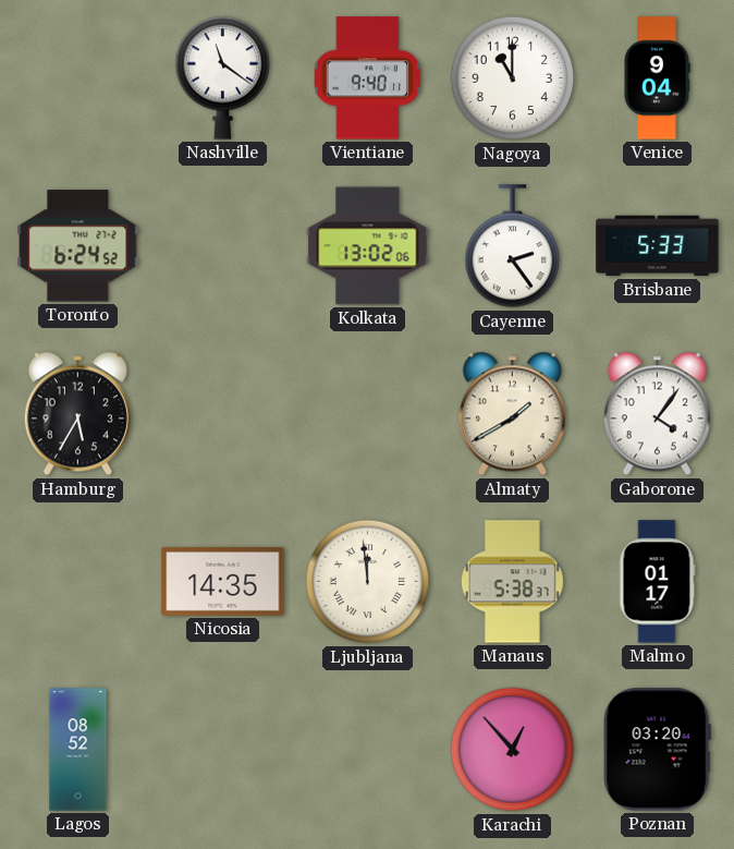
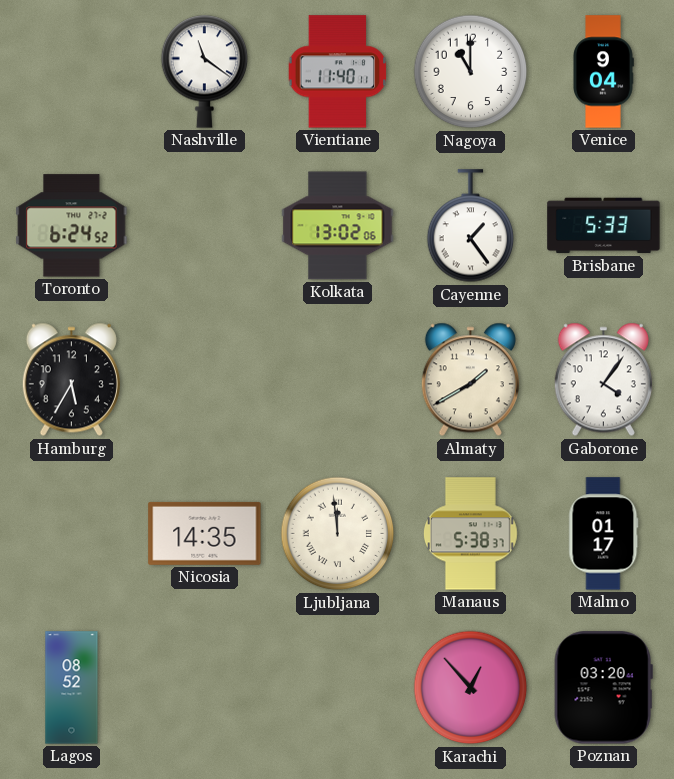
Vientiane: 9:40 -> 11:40
Cayenne: 2:24 -> 1:24
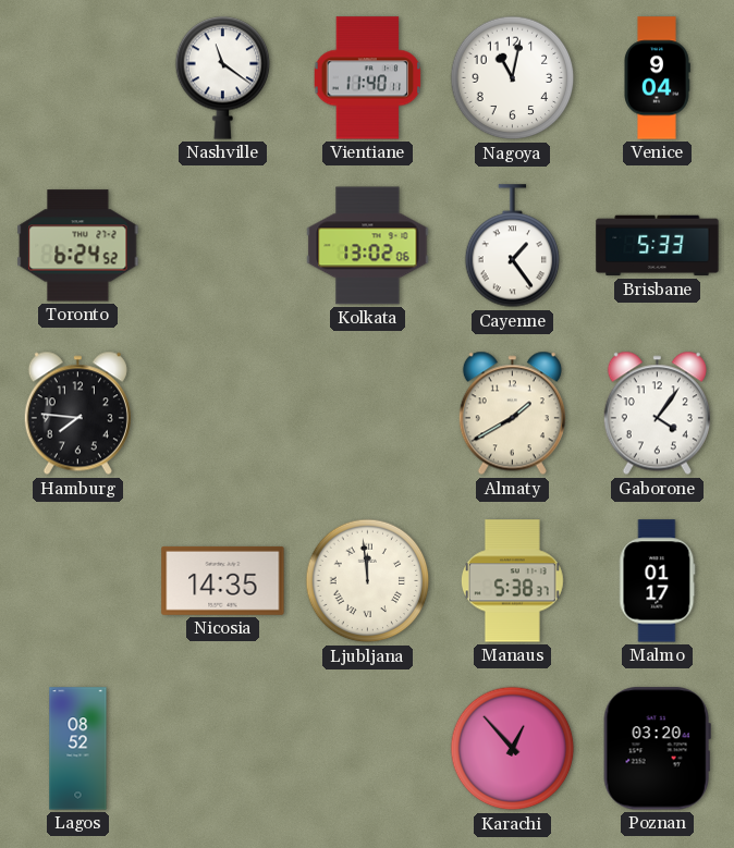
Nagoya: 11:00 -> 11:02
Hamburg: 5:35 -> 7:46
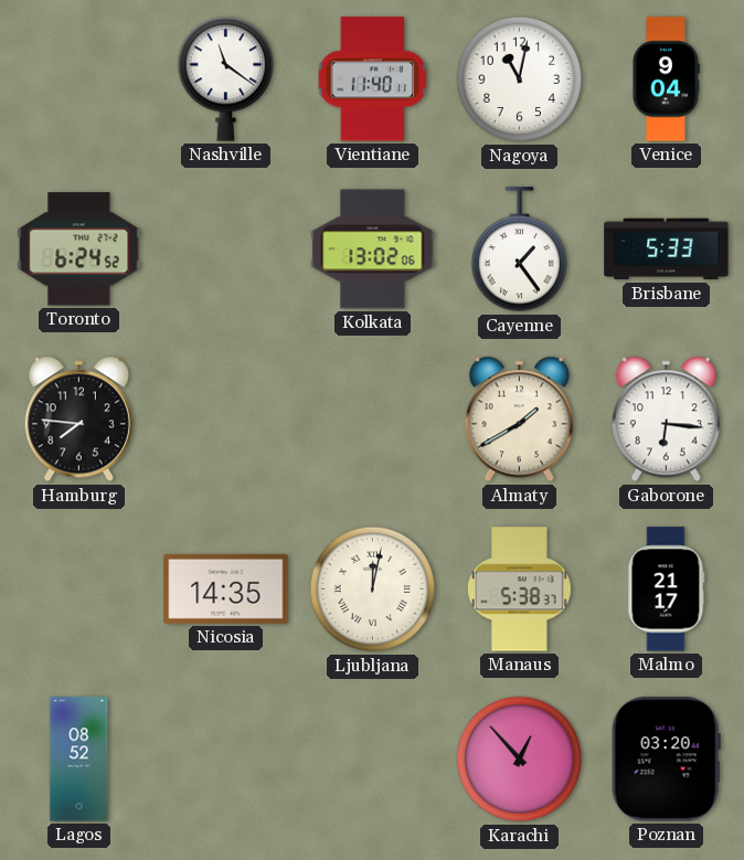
Gaborone: 4:06 -> 6:16
Ljubljana: 11:59 -> 12:02
Malmo: 01:17 -> 21:17
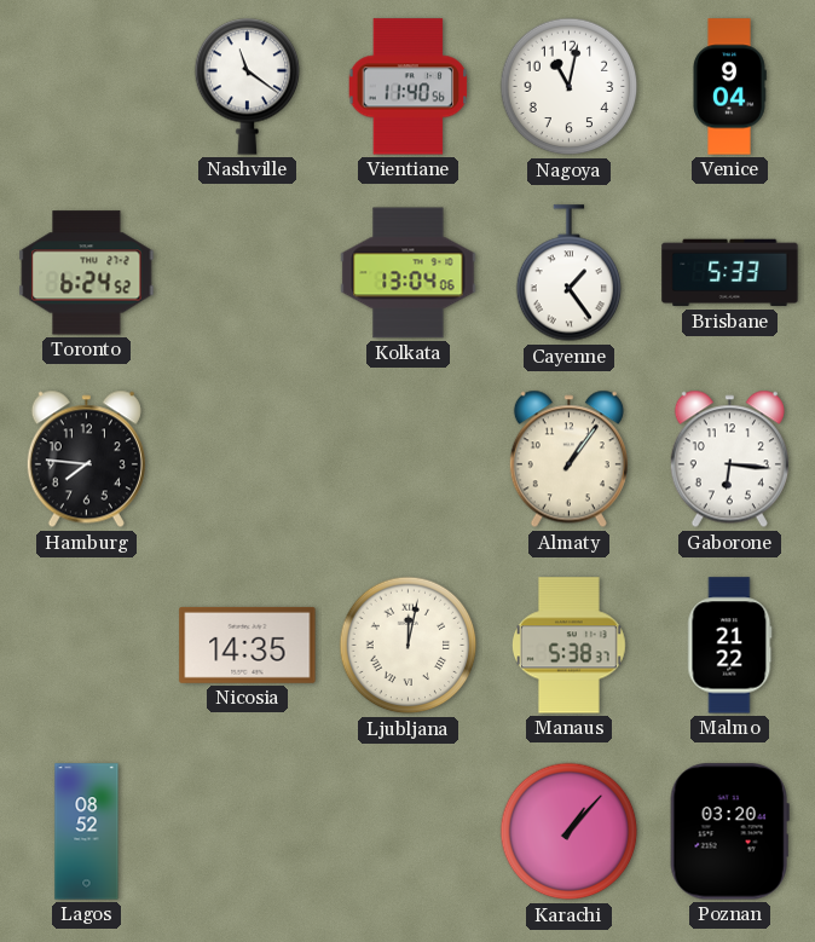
Vientiane: 11:40:11 -> 11:40:56
Kolkata: 13:02 -> 13:04
Almaty: 1:40 -> 1:06
Malmo: 21:17 -> 21:22
Karachi: 12:53 -> 1:07
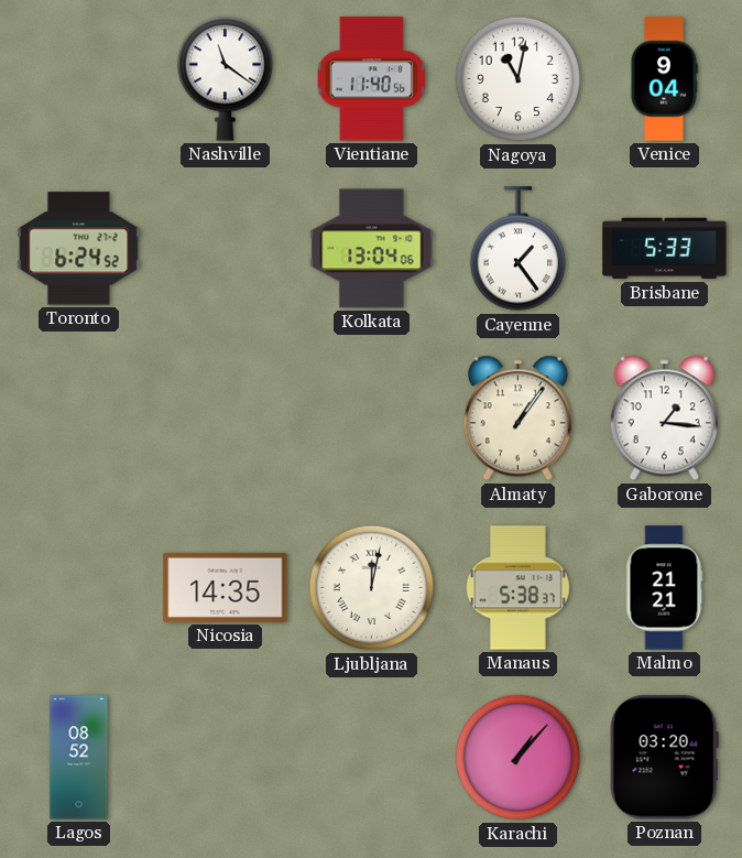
Hamburg: 7:46 -> none
Gaborone: 6:16 -> 1:16
Malmo: 21:22 -> 21:21
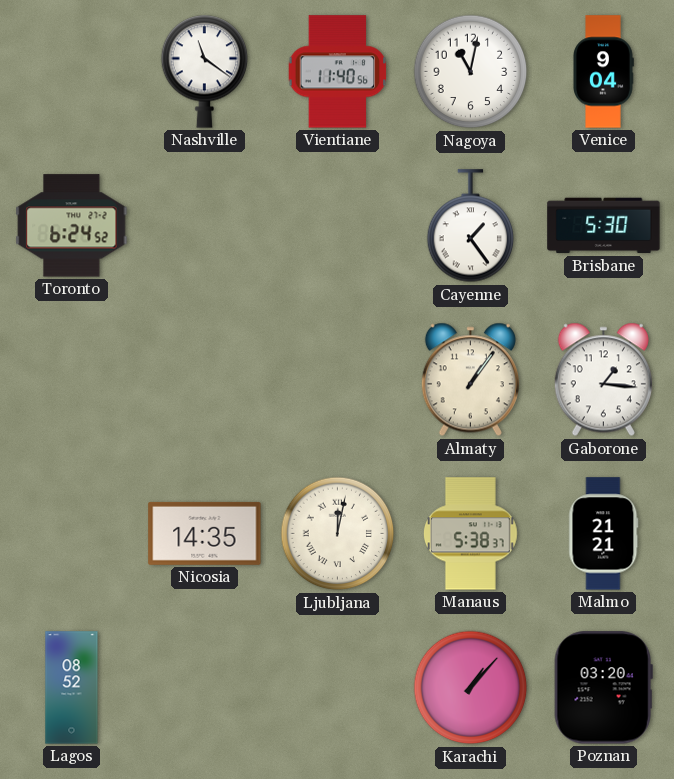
Kolkata: 13:04 -> none
Brisbane: 5:33 -> 5:30
